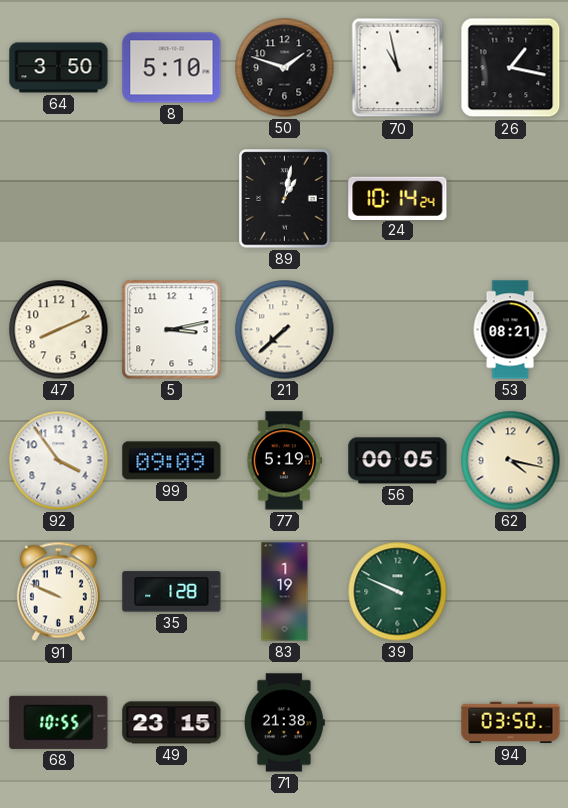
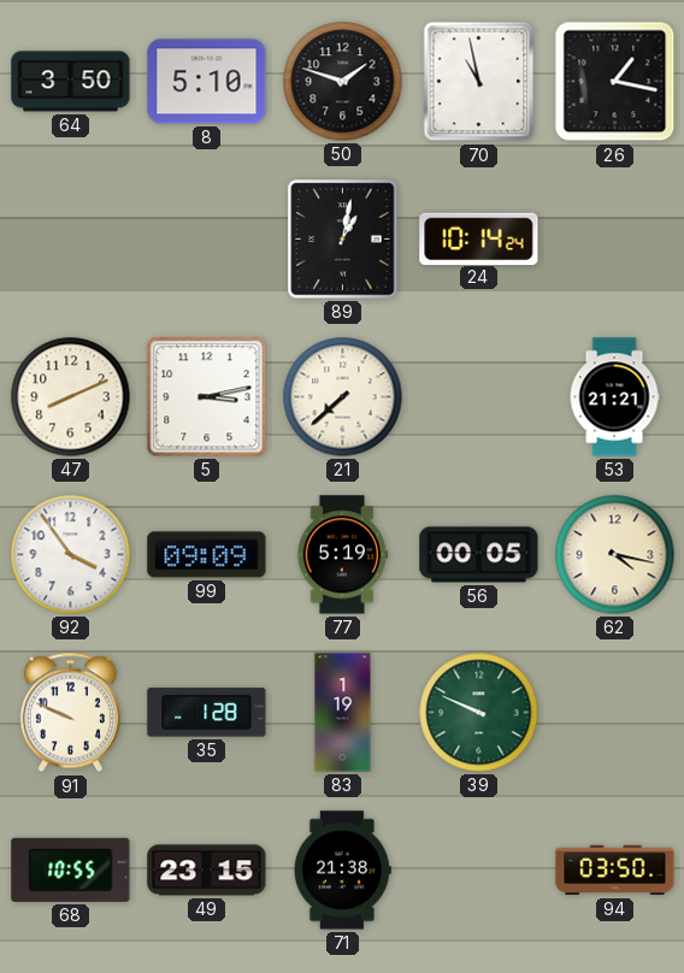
53: 08:21 -> 21:21
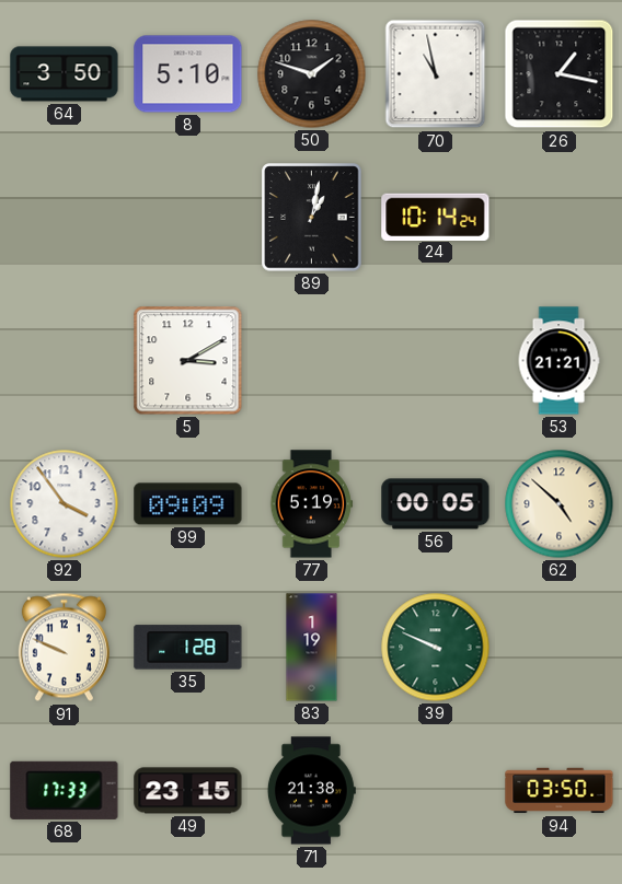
47: 8:11 -> none
5: 3:13 -> 3:10
21: 7:38 -> none
62: 4:17 -> 4:52
68: 10:55 -> 17:33
